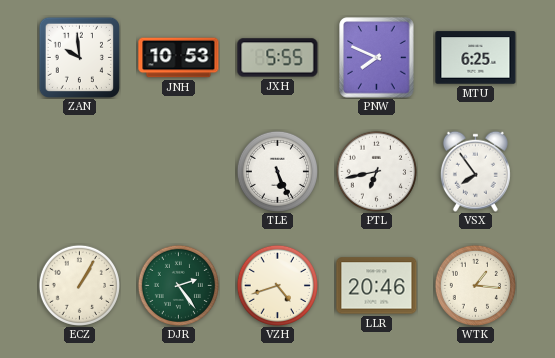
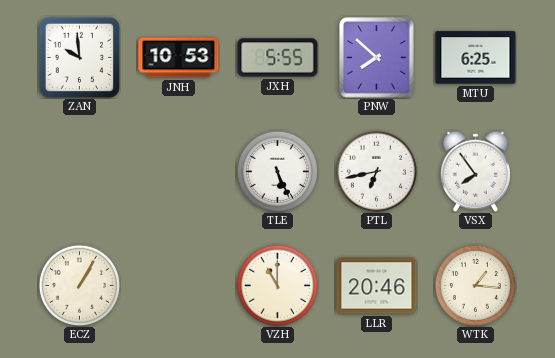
PNW: 7:49 -> 7:52
DJR: 2:24 -> none
VZH: 4:42 -> 11:00
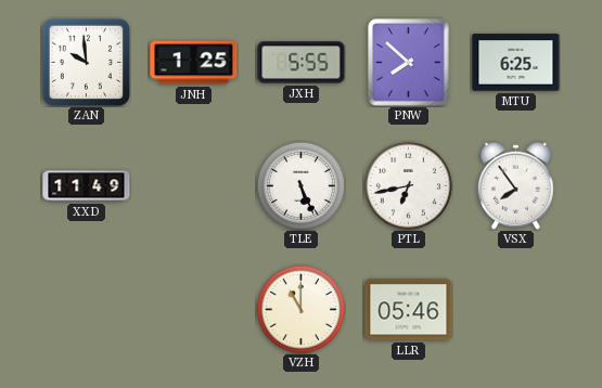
JNH: 10:53 -> 1:25
XXD: none -> 11:49
ECZ: 1:05 -> none
LLR: 20:46 -> 05:46
WTK: 1:16 -> none
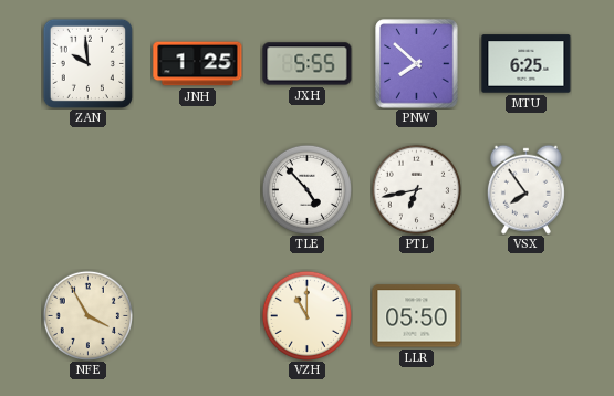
XXD: 11:49 -> none
TLE: 5:26 -> 4:53
NFE: none -> 3:55
LLR: 05:46 -> 05:50
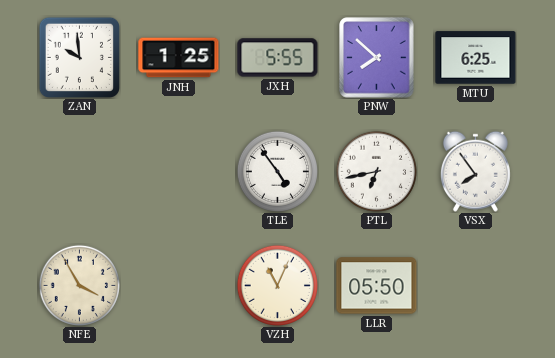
TLE: 4:53 -> 4:54
VZH: 11:00 -> 11:04
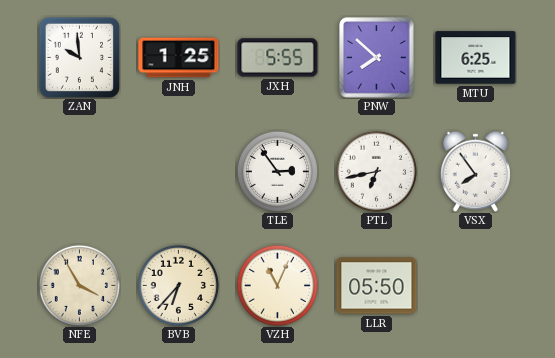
TLE: 4:54 -> 2:54
BVB: none -> 6:37
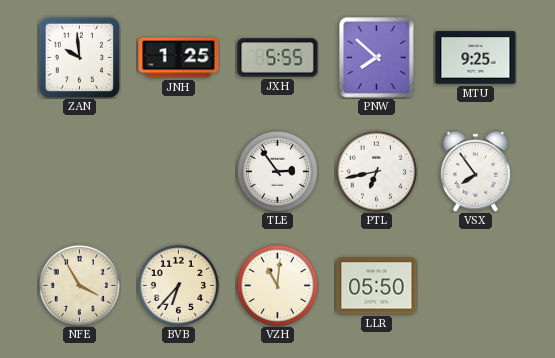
MTU: 6:25 -> 9:25
VZH: 11:04 -> 11:01
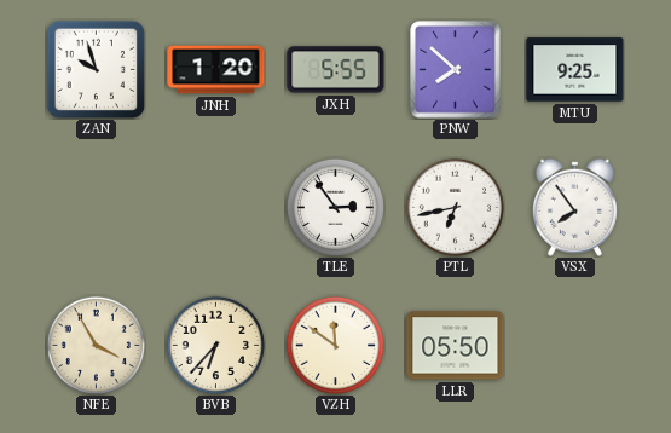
ZAN: 9:59 -> 9:57
JNH: 1:25 -> 1:20
VZH: 11:01 -> 11:51
